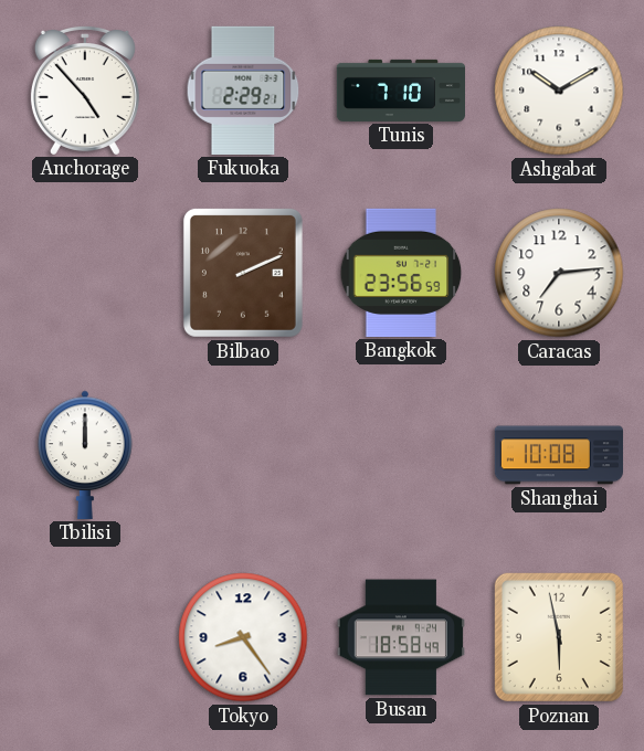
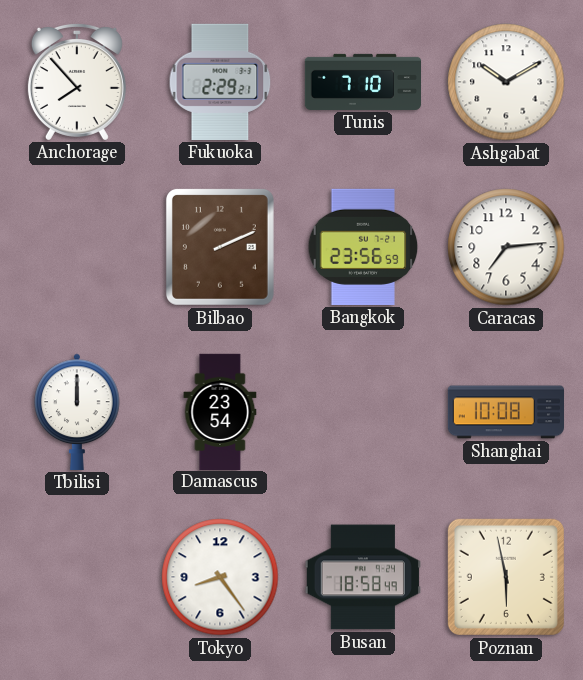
Anchorage: 4:53 -> 7:53
Damascus: none -> 23:54
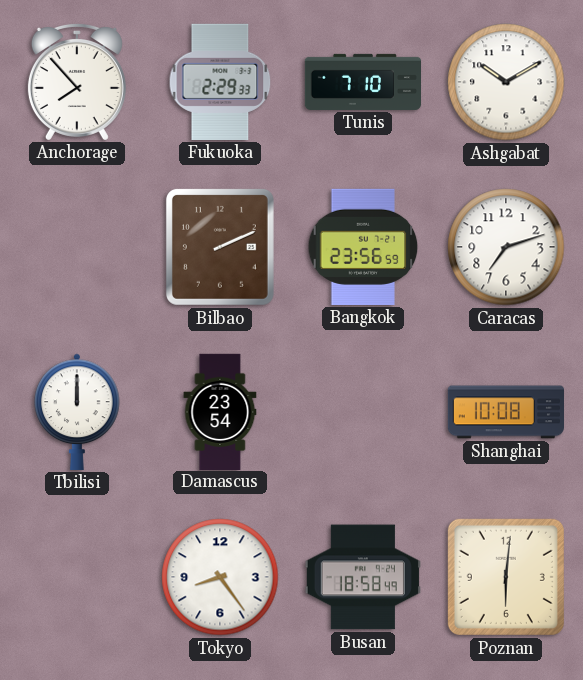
Fukuoka: 2:29:21 -> 2:29:33
Caracas: 7:14 -> 7:12
Poznan: 5:58 -> 6:01
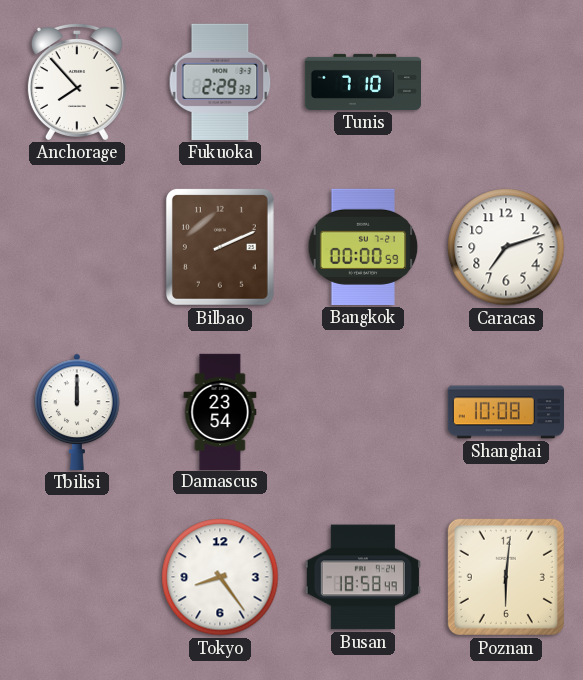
Ashgabat: 10:10 -> none
Bangkok: 23:56 -> 00:00
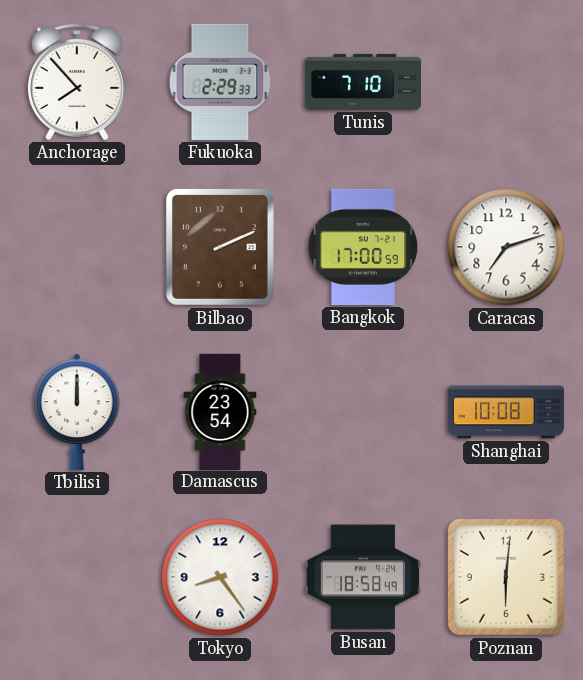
Bangkok: 00:00 -> 17:00
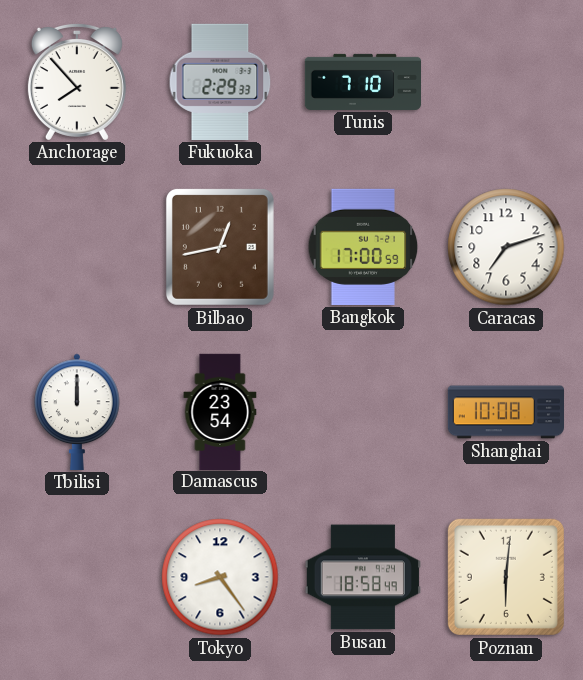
Bilbao: 2:11 -> 12:43
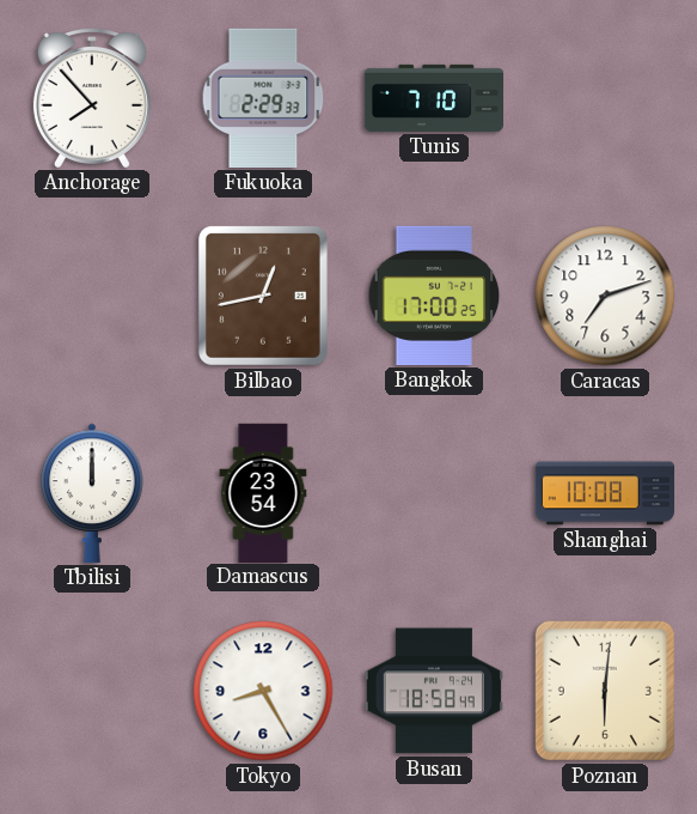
Bangkok: 17:00:59 -> 17:00:25
Tokyo: 8:24 -> 8:25
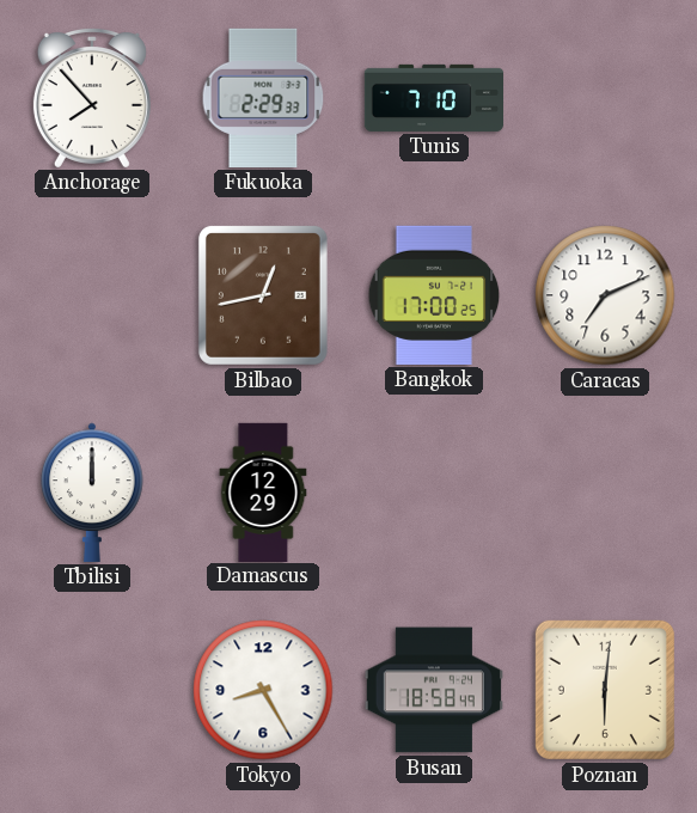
Caracas: 7:12 -> 7:11
Damascus: 23:54 -> 12:29
Shanghai: 10:08 -> none
